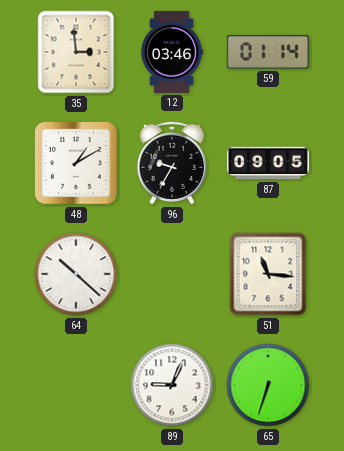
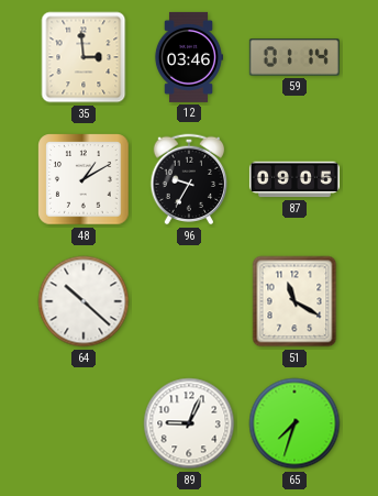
51: 11:16 -> 11:20
65: 6:33 -> 7:33
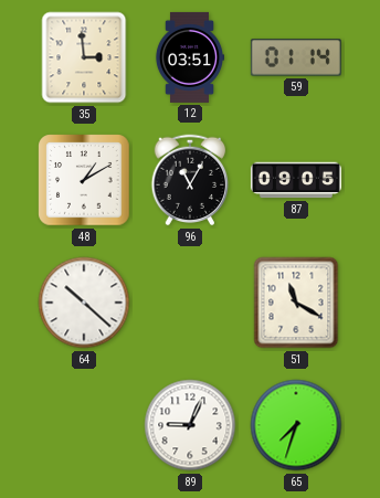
12: 03:46 -> 03:51
96: 9:35 -> 11:05
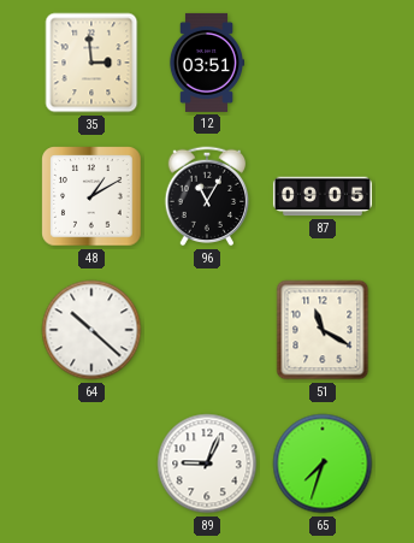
59: 01:14 -> none
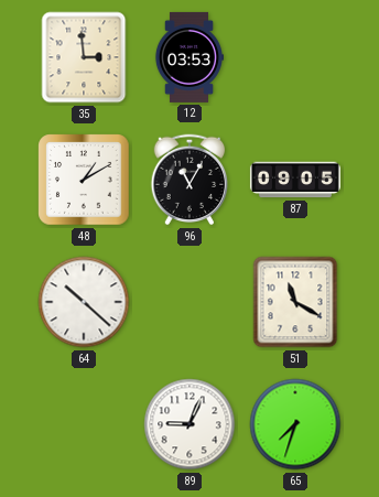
12: 03:51 -> 03:53
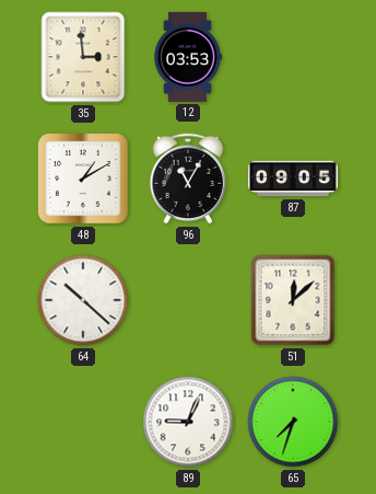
51: 11:20 -> 12:08
